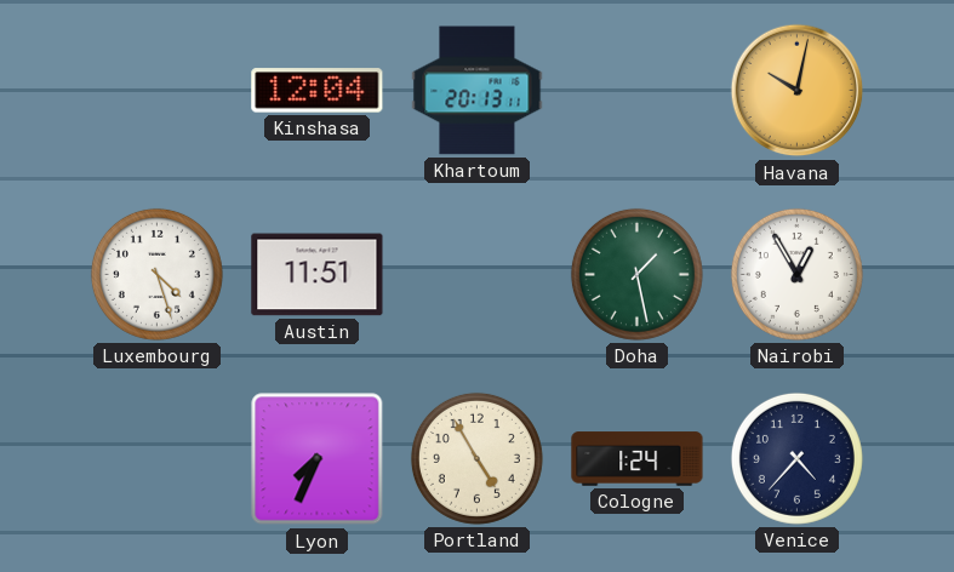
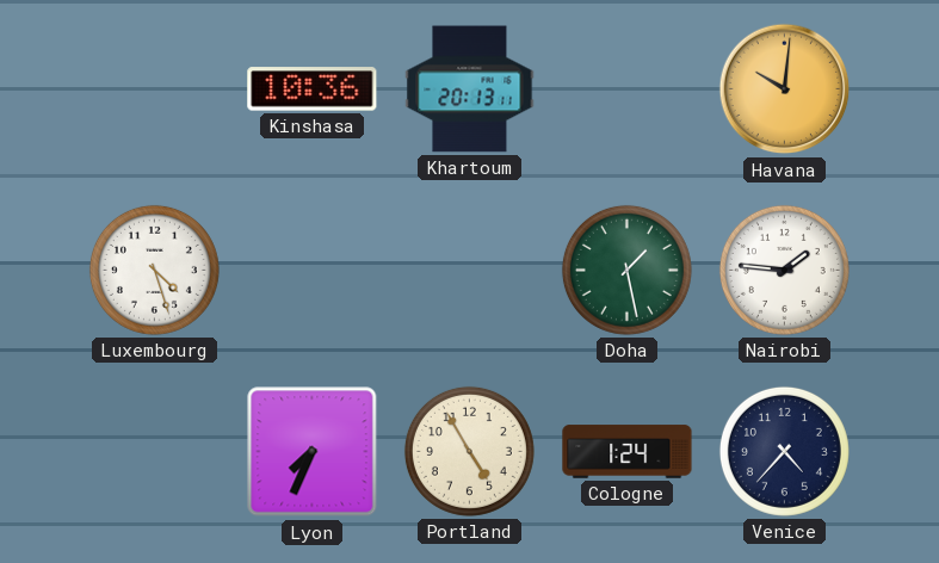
Kinshasa: 12:04 -> 10:36
Havana: 10:02 -> 10:01
Austin: 11:51 -> none
Nairobi: 12:55 -> 1:46
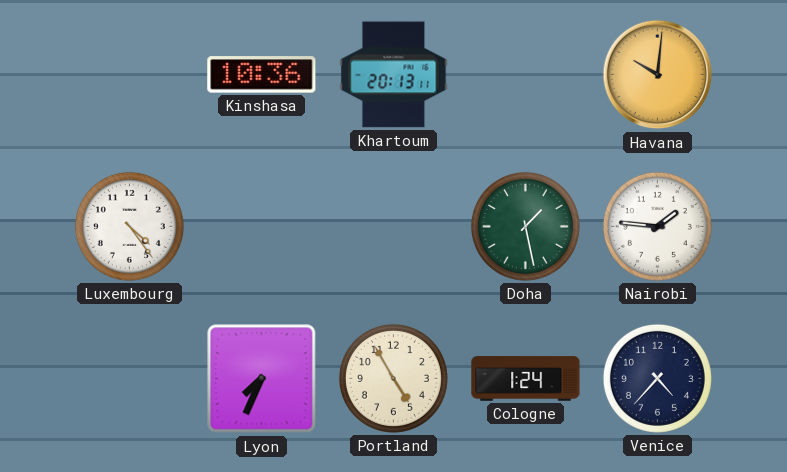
Luxembourg: 4:27 -> 4:24
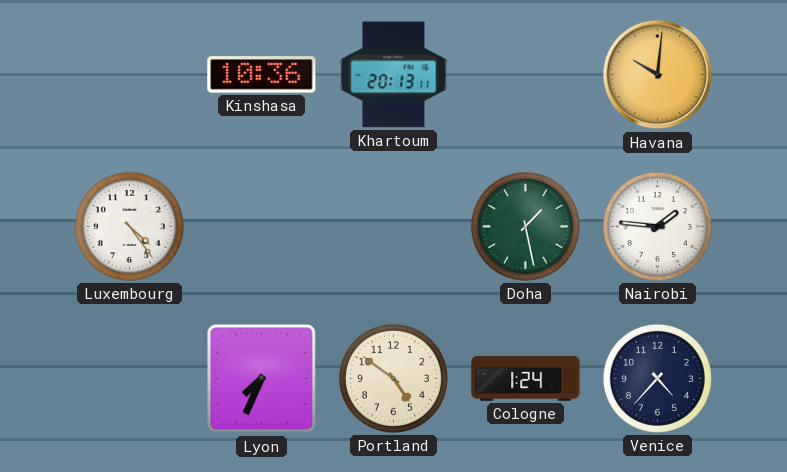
Portland: 4:55 -> 4:51
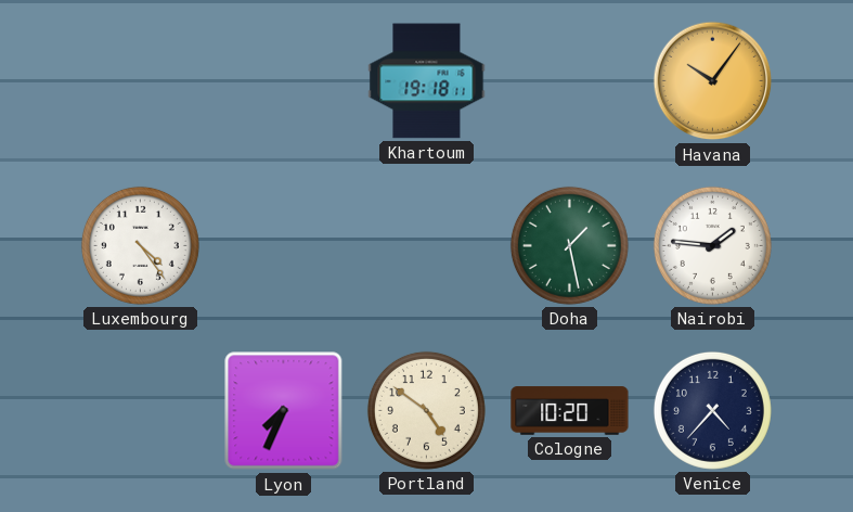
Kinshasa: 10:36 -> none
Khartoum: 20:13 -> 19:18
Havana: 10:01 -> 10:06
Cologne: 1:24 -> 10:20
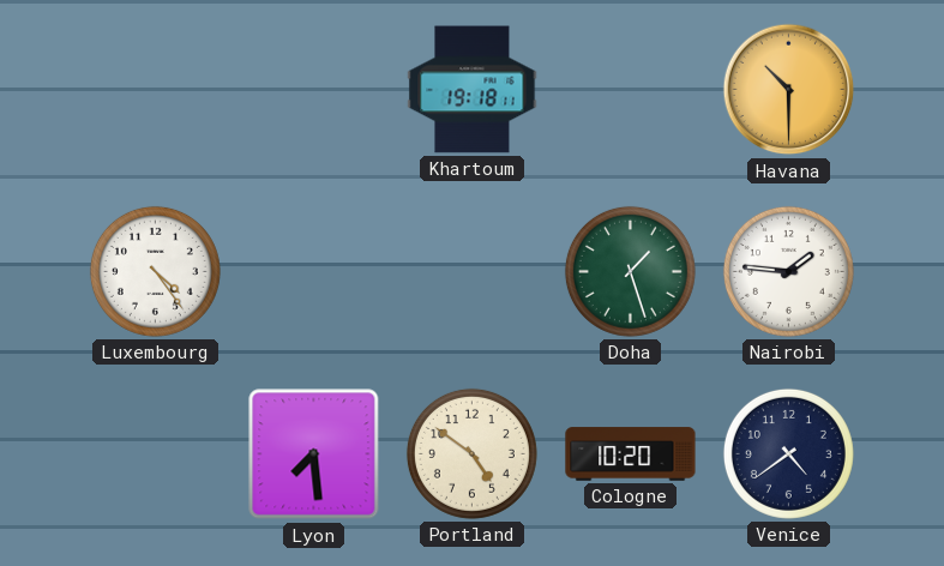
Havana: 10:06 -> 10:30
Doha: 1:28 -> 1:27
Lyon: 7:34 -> 7:29
Venice: 4:37 -> 4:39
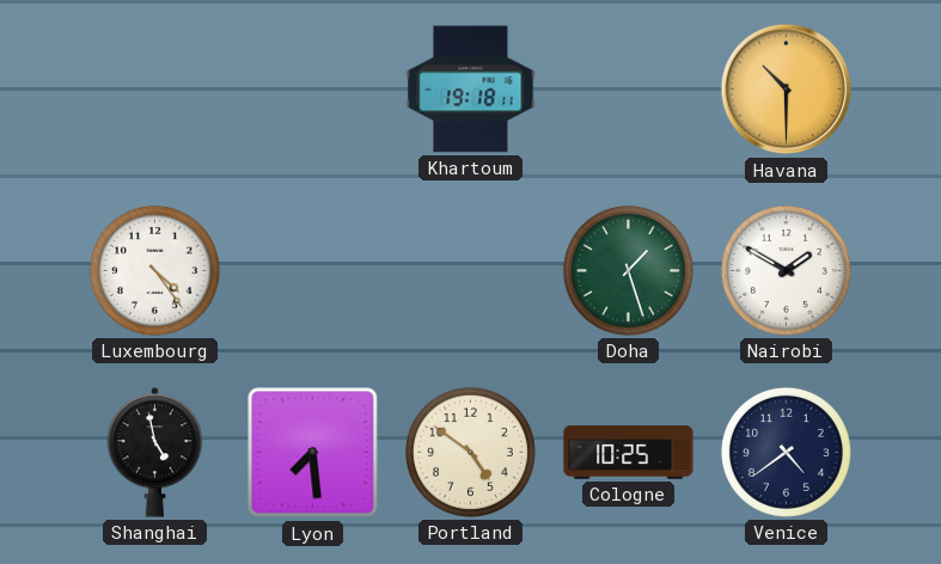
Nairobi: 1:46 -> 1:50
Shanghai: none -> 4:58
Cologne: 10:20 -> 10:25
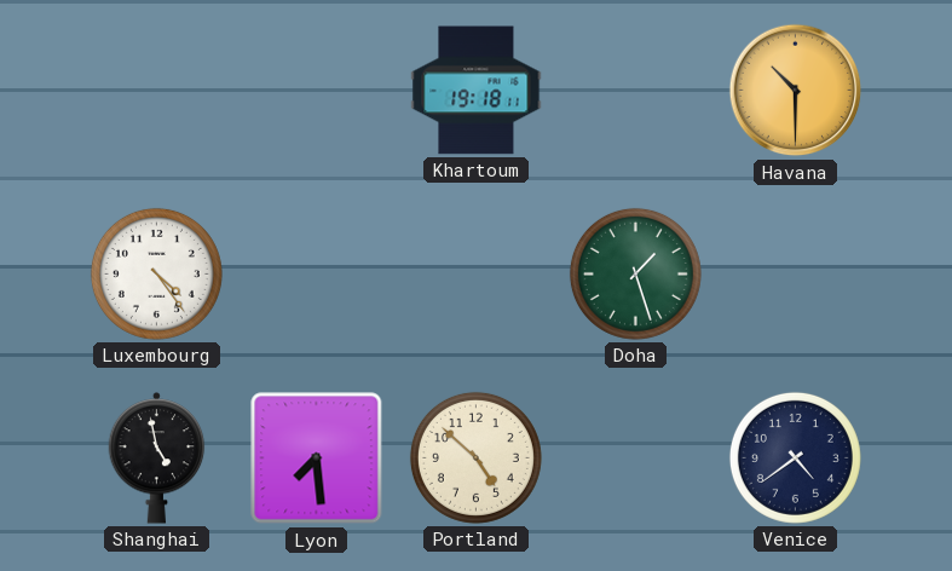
Nairobi: 1:50 -> none
Portland: 4:51 -> 4:52
Cologne: 10:25 -> none
